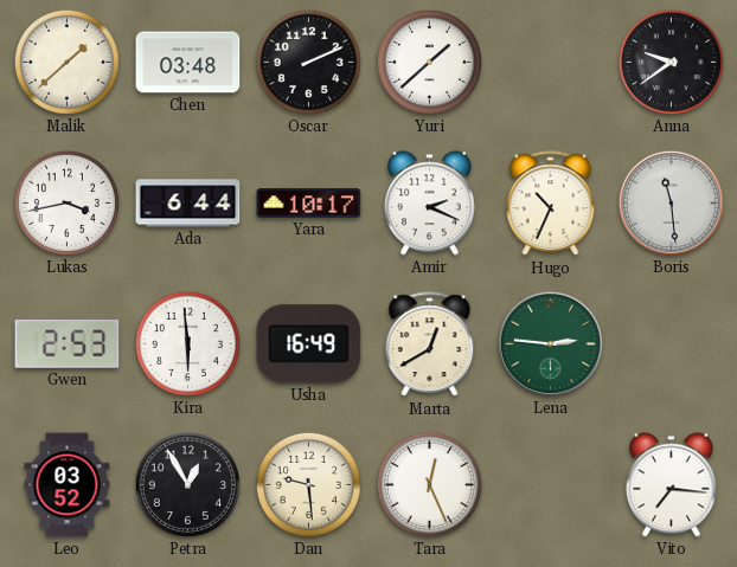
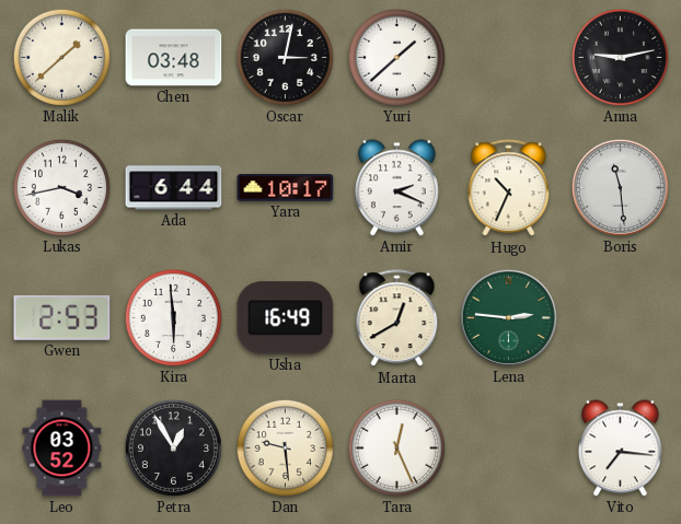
Oscar: 2:11 -> 3:02
Anna: 9:39 -> 9:13
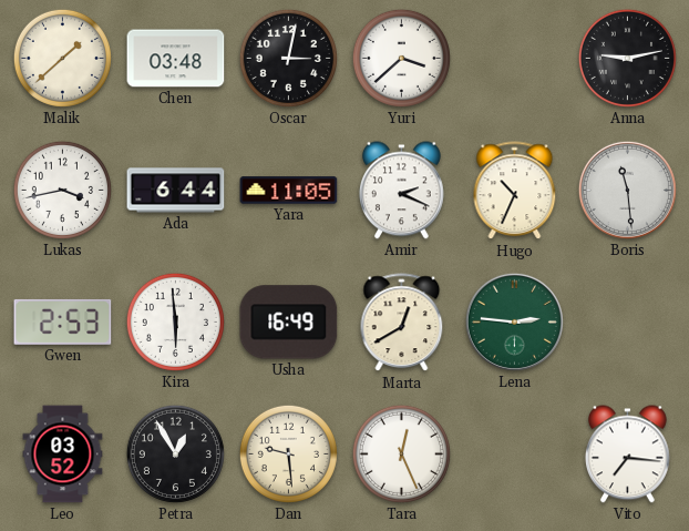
Yuri: 1:38 -> 3:38
Yara: 10:17 -> 11:05
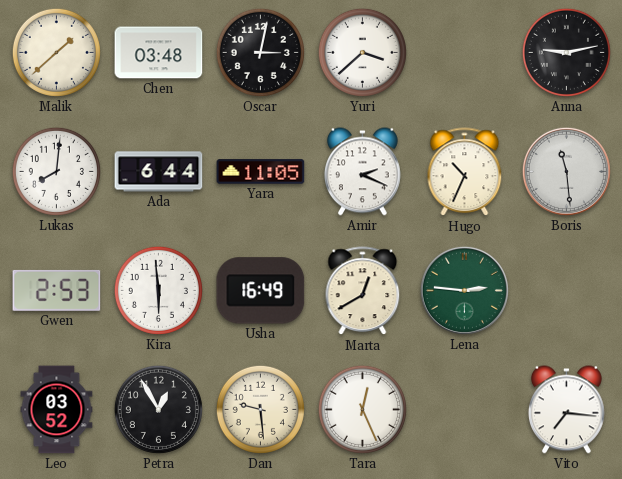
Lukas: 3:43 -> 8:01
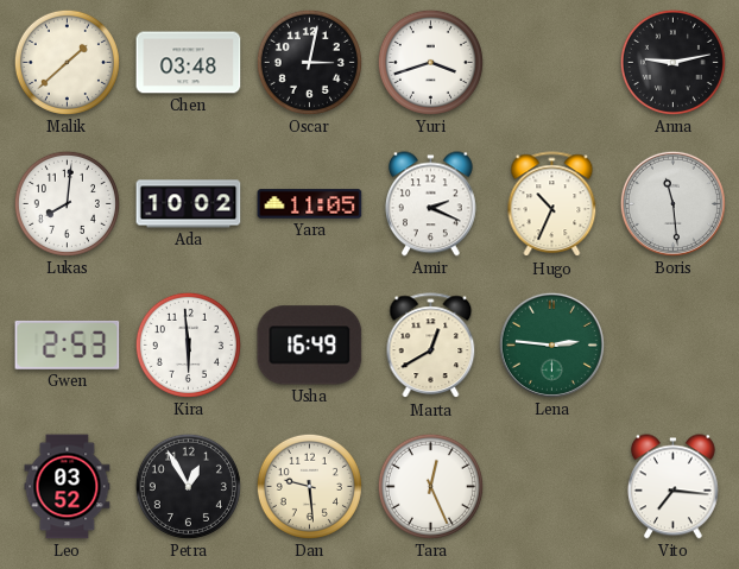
Yuri: 3:38 -> 3:42
Ada: 6:44 -> 10:02
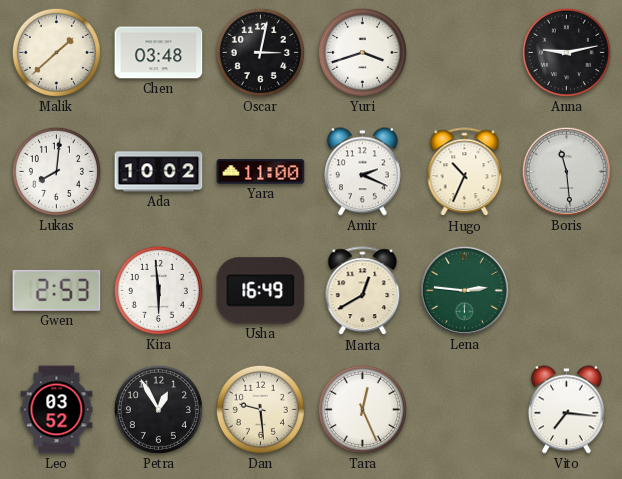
Yara: 11:05 -> 11:00
